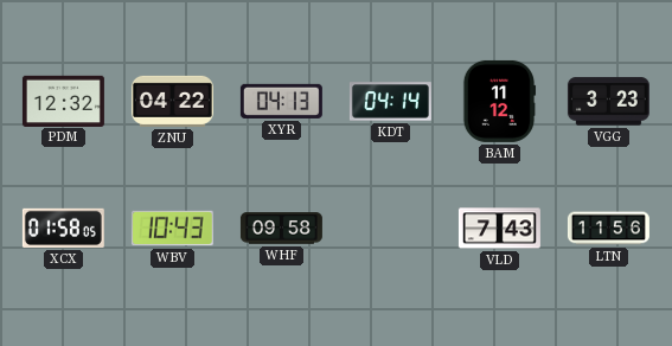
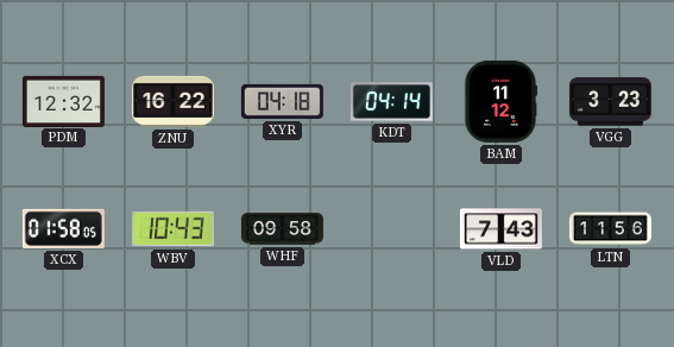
ZNU: 04:22 -> 16:22
XYR: 04:13 -> 04:18
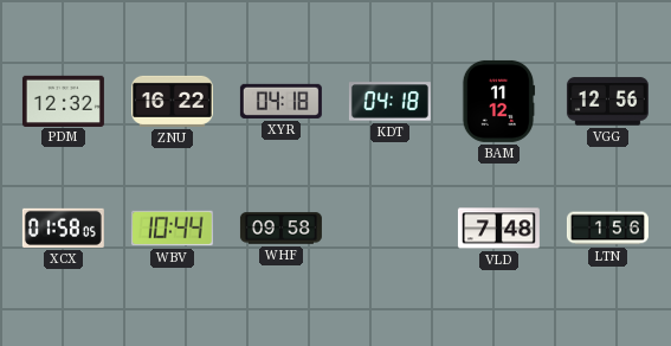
KDT: 04:14 -> 04:18
VGG: 3:23 -> 12:56
WBV: 10:43 -> 10:44
VLD: 7:43 -> 7:48
LTN: 11:56 -> 1:56
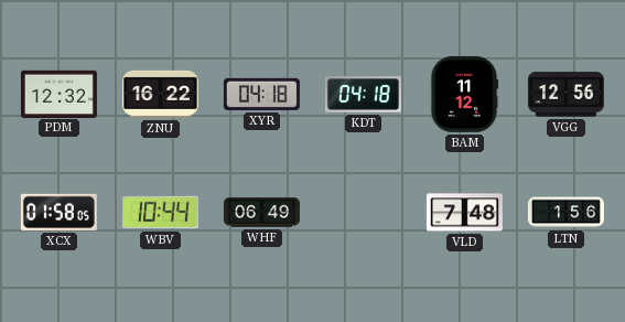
WHF: 09:58 -> 06:49
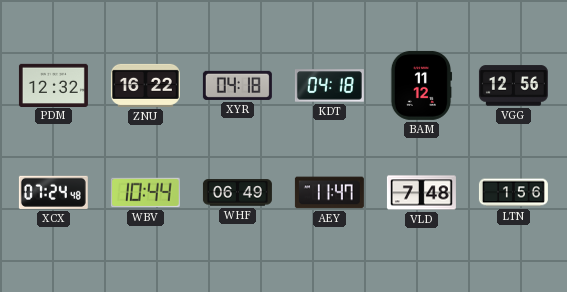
XCX: 01:58 -> 07:24
AEY: none -> 11:47
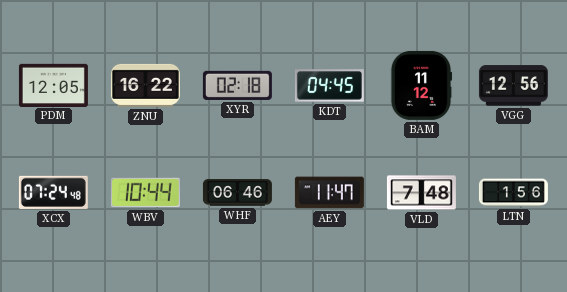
PDM: 12:32 -> 12:05
XYR: 04:18 -> 02:18
KDT: 04:18 -> 04:45
WHF: 06:49 -> 06:46
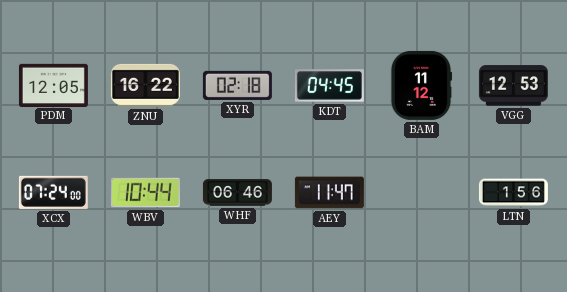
VGG: 12:56 -> 12:53
XCX: 07:24:48 -> 07:24:00
VLD: 7:48 -> none
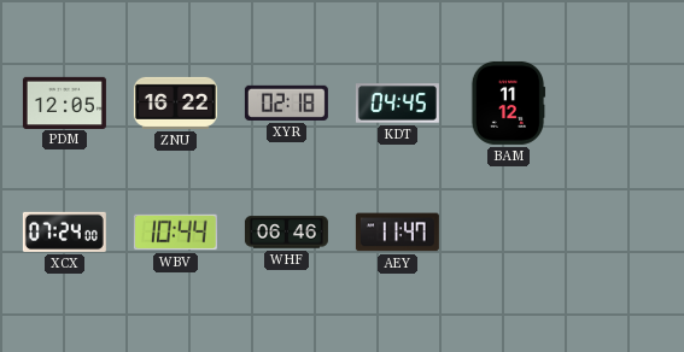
VGG: 12:53 -> none
LTN: 1:56 -> none
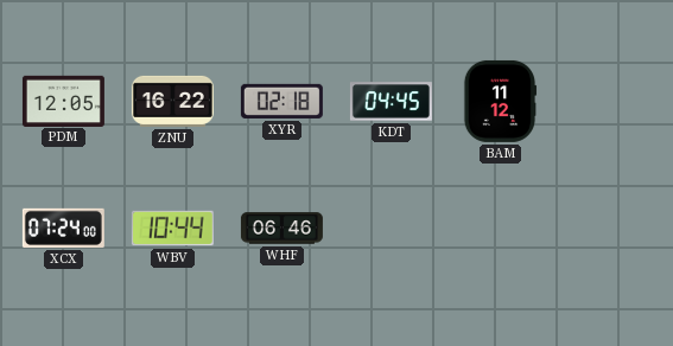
AEY: 11:47 -> none
